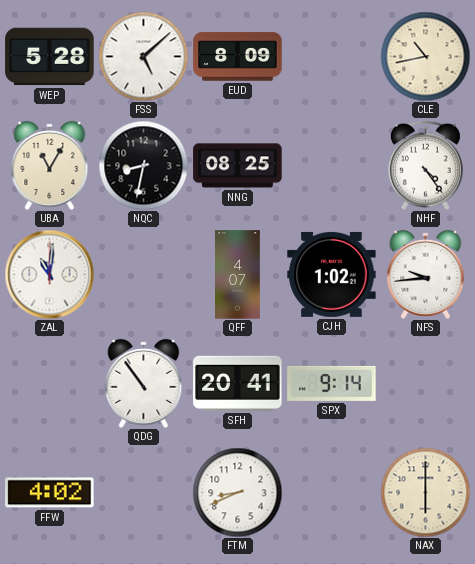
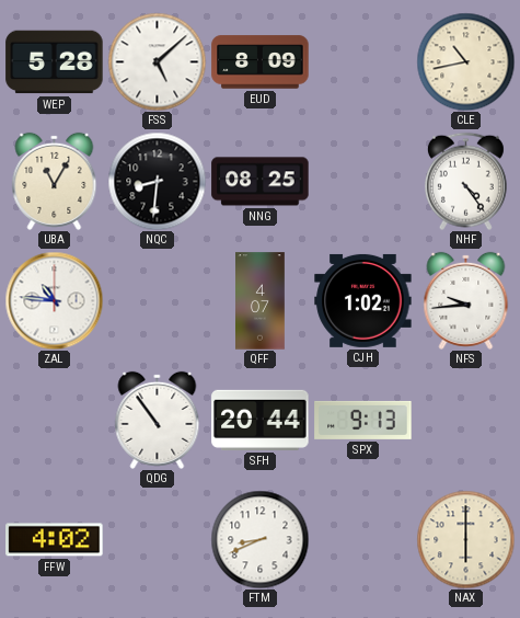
NQC: 8:32 -> 8:31
ZAL: 11:01 -> 10:46
SFH: 20:41 -> 20:44
SPX: 9:14 -> 9:13
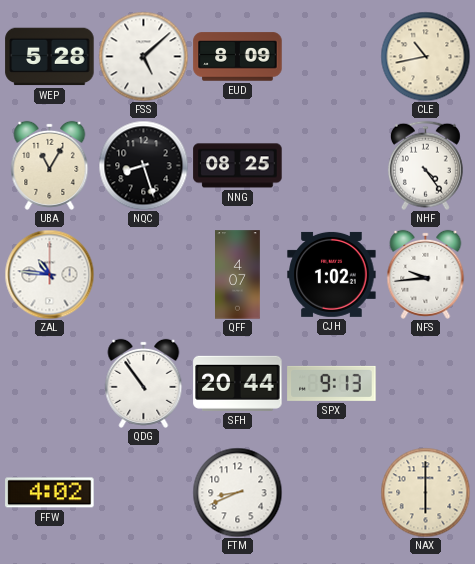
NQC: 8:31 -> 8:27
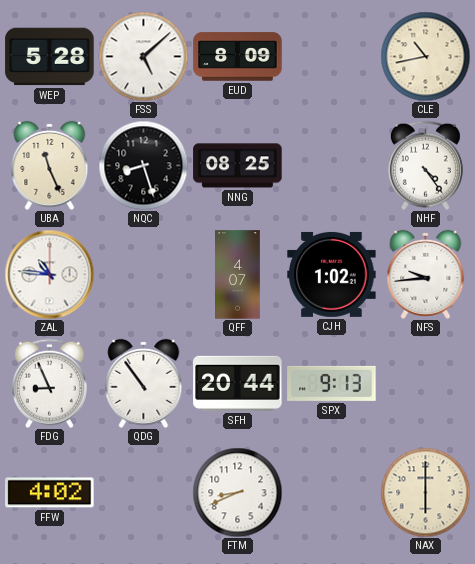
UBA: 11:05 -> 11:26
FDG: none -> 8:56
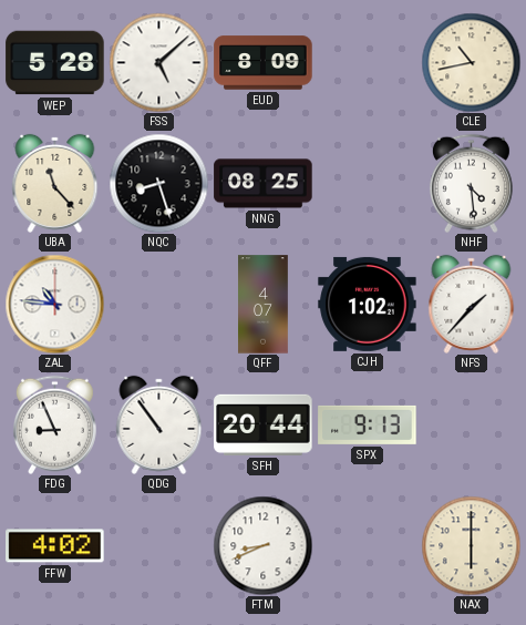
UBA: 11:26 -> 11:23
NHF: 4:24 -> 4:29
NFS: 9:44 -> 1:37
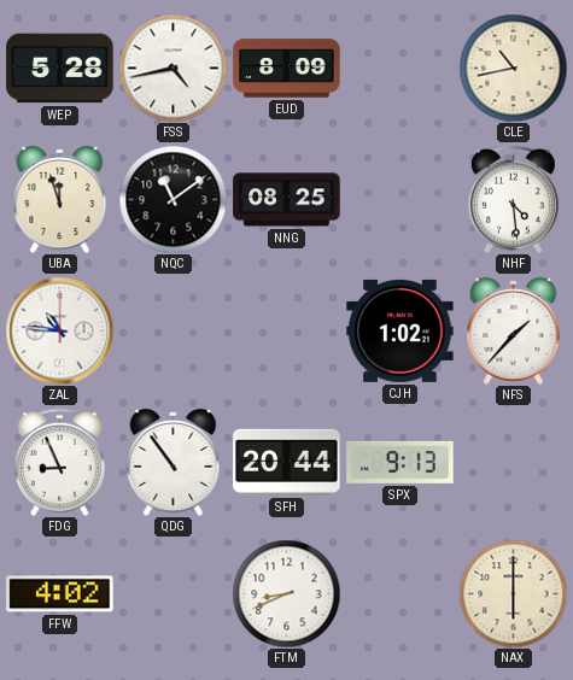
FSS: 5:08 -> 4:43
UBA: 11:23 -> 11:57
NQC: 8:27 -> 11:09
QFF: 4:07 -> none
